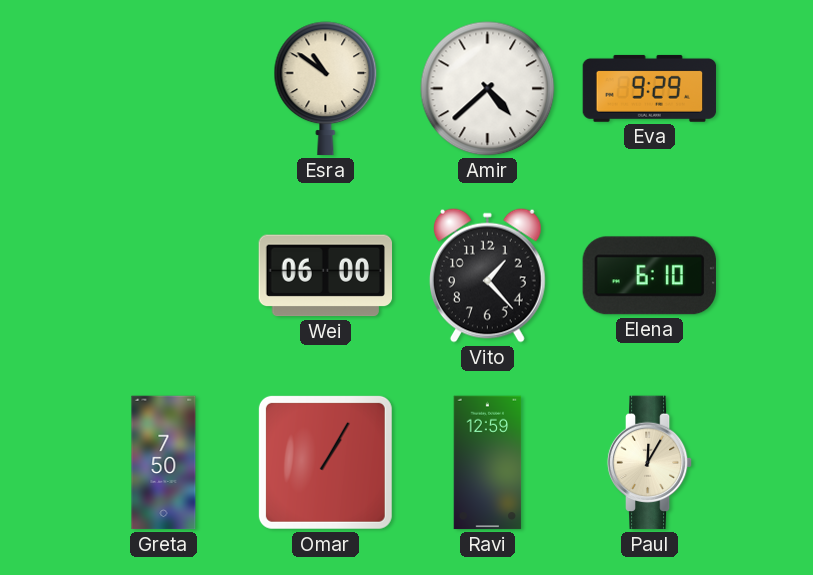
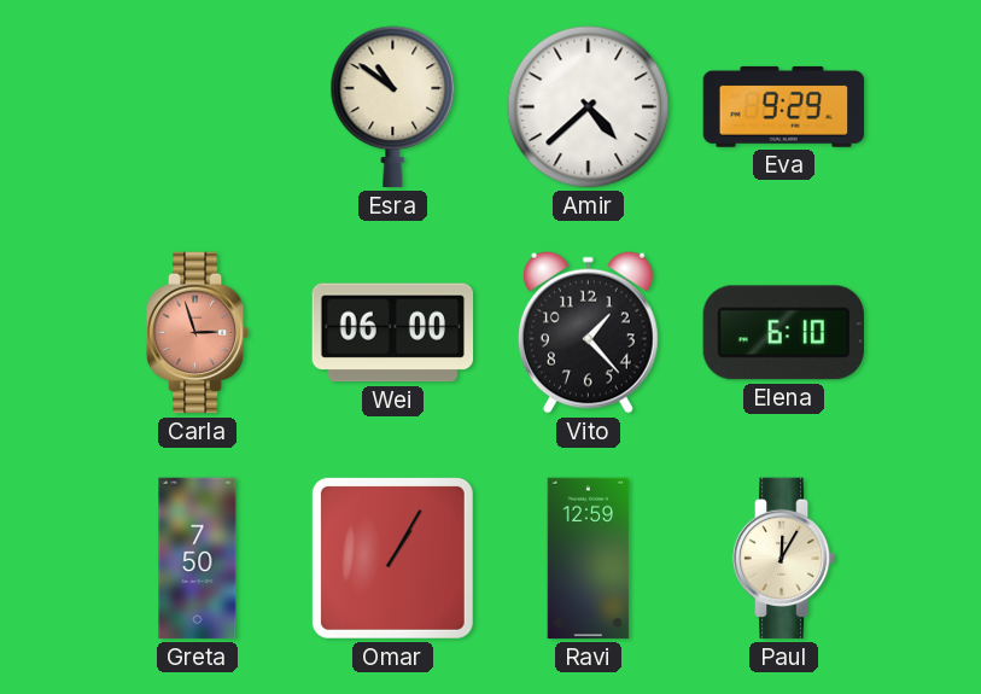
Carla: none -> 2:57
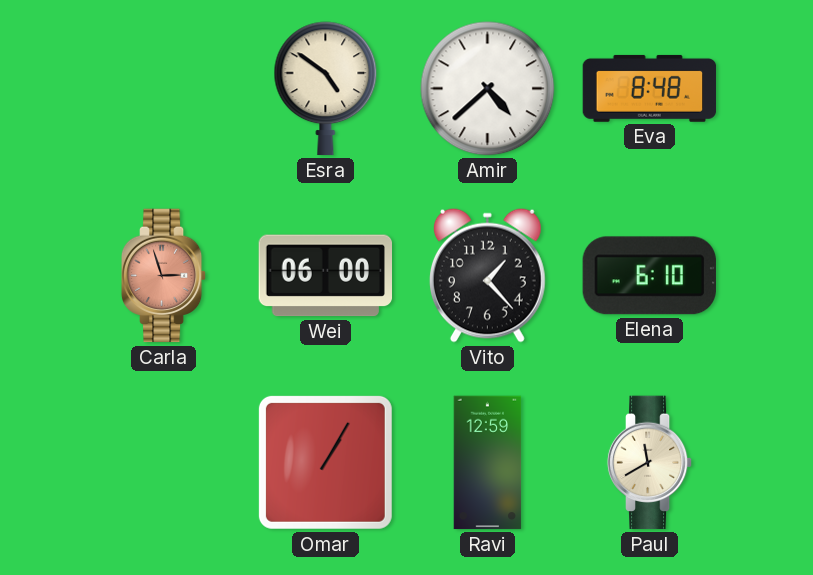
Esra: 10:51 -> 4:51
Eva: 9:29 -> 8:48
Greta: 7:50 -> none
Paul: 12:05 -> 11:40
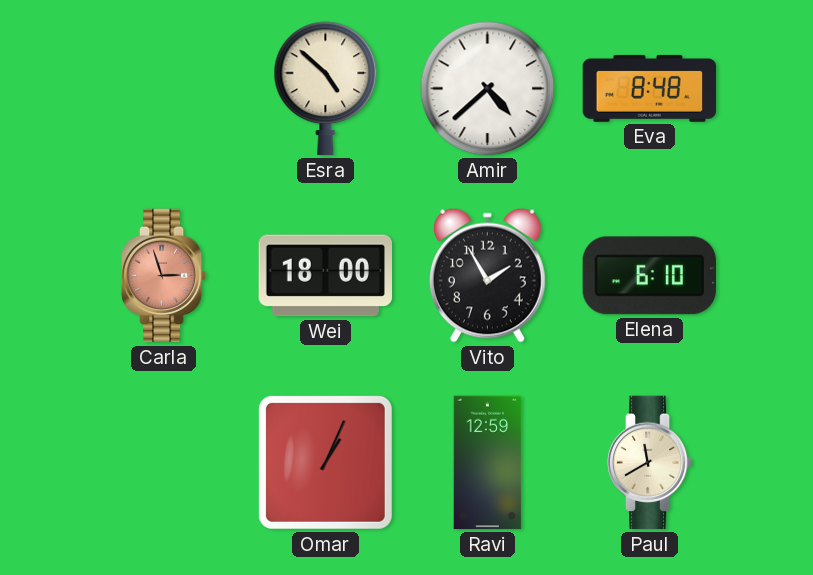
Esra: 4:51 -> 4:52
Wei: 06:00 -> 18:00
Vito: 1:23 -> 1:55
Omar: 1:05 -> 1:04
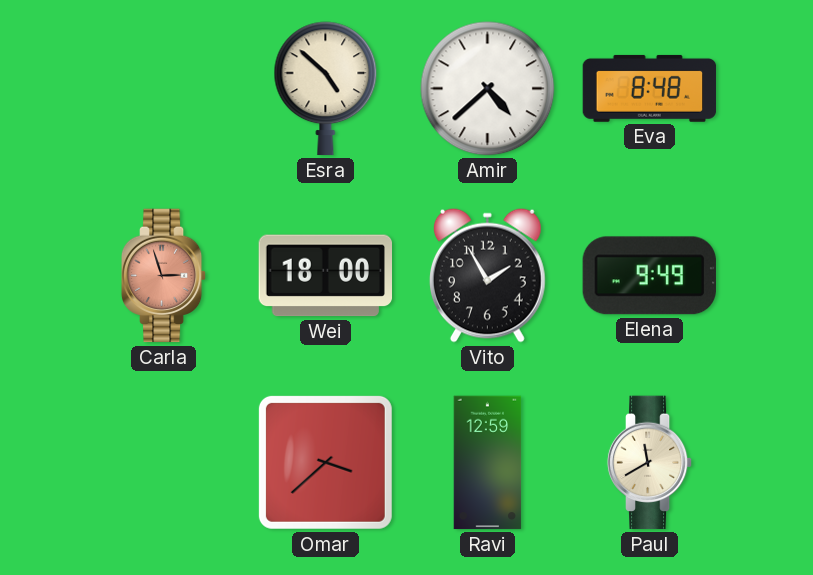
Elena: 6:10 -> 9:49
Omar: 1:04 -> 3:38
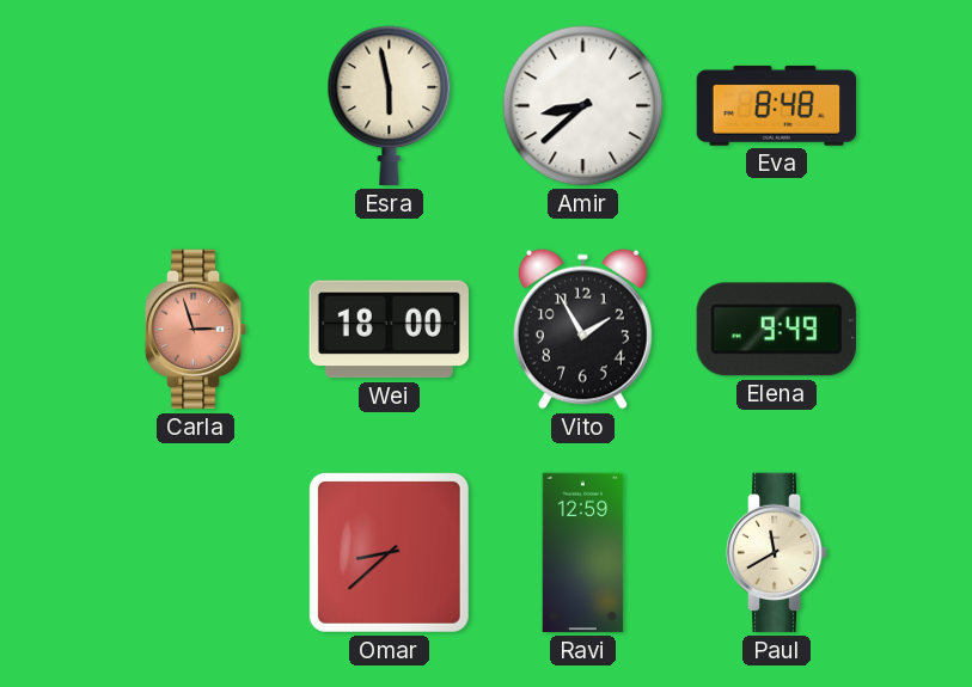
Esra: 4:52 -> 5:58
Amir: 4:38 -> 8:38
Omar: 3:38 -> 8:38
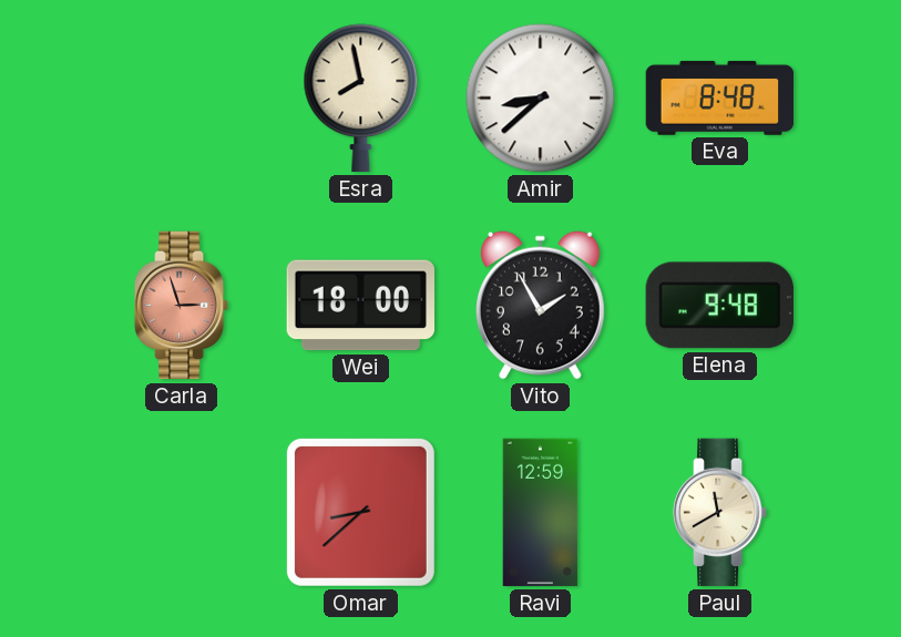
Esra: 5:58 -> 7:58
Elena: 9:49 -> 9:48
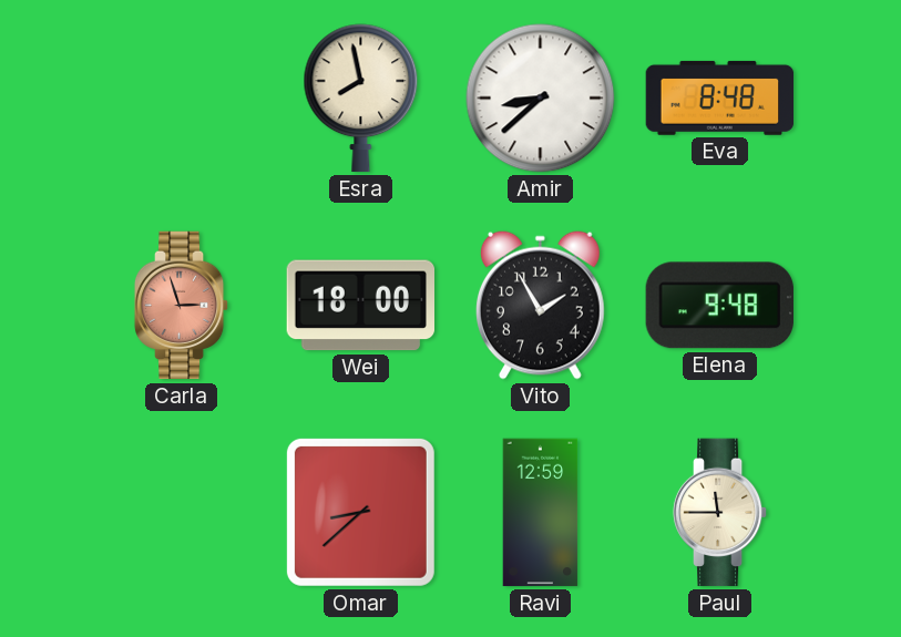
Paul: 11:40 -> 11:45
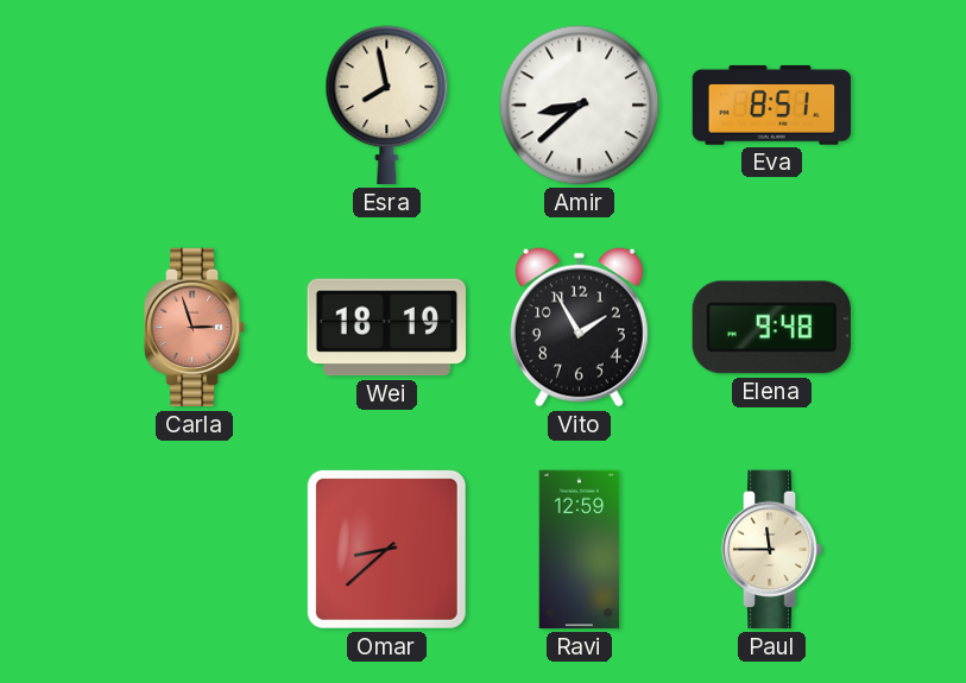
Eva: 8:48 -> 8:51
Wei: 18:00 -> 18:19
